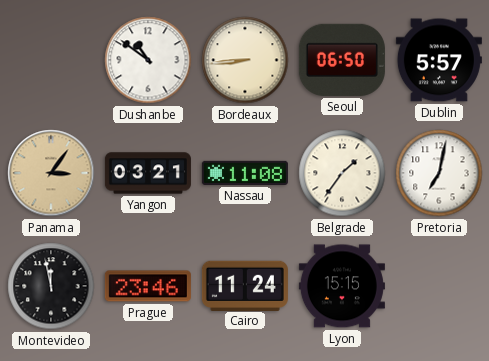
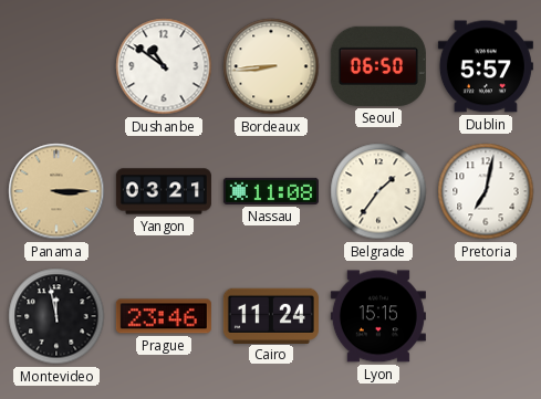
Panama: 3:06 -> 3:15
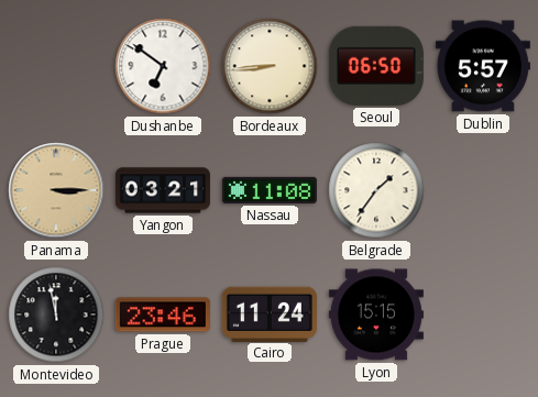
Dushanbe: 10:51 -> 6:51
Pretoria: 7:02 -> none
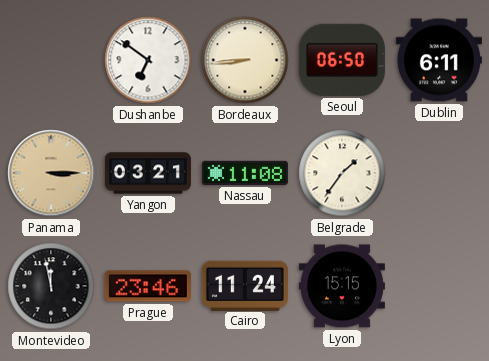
Dublin: 5:57 -> 6:11
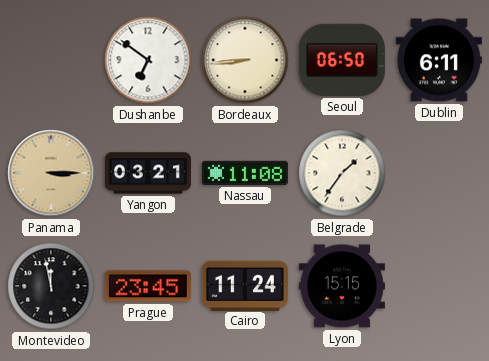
Prague: 23:46 -> 23:45
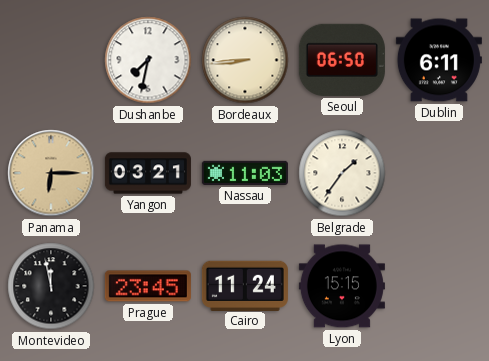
Dushanbe: 6:51 -> 7:32
Panama: 3:15 -> 6:15
Nassau: 11:08 -> 11:03
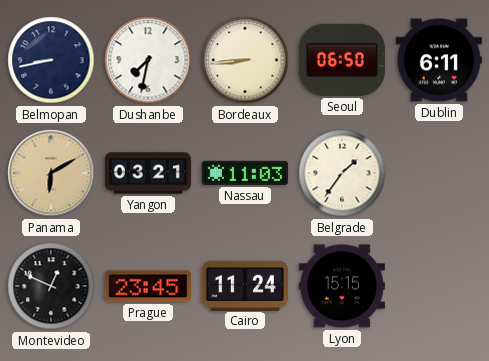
Belmopan: none -> 8:43
Panama: 6:15 -> 6:10
Montevideo: 11:58 -> 12:49
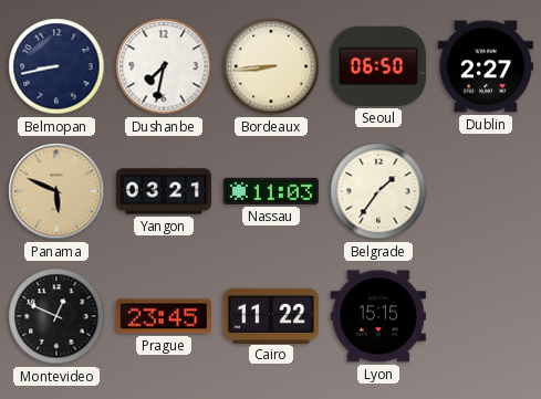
Dublin: 6:11 -> 2:27
Panama: 6:10 -> 5:49
Cairo: 11:24 -> 11:22
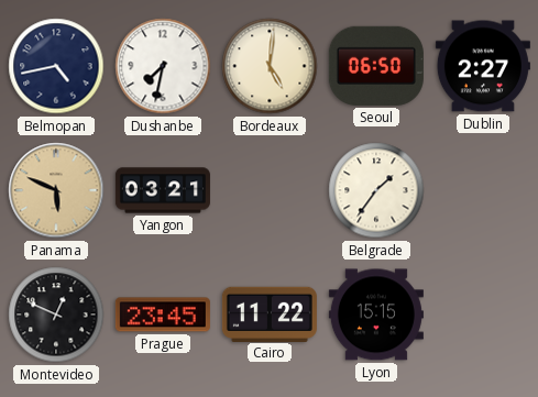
Belmopan: 8:43 -> 4:43
Bordeaux: 8:44 -> 5:01
Nassau: 11:03 -> none
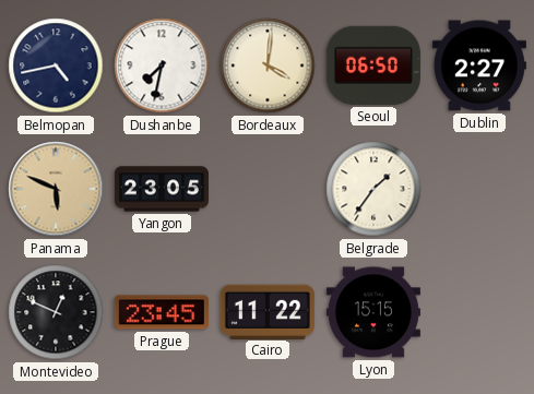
Bordeaux: 5:01 -> 4:01
Yangon: 03:21 -> 23:05
